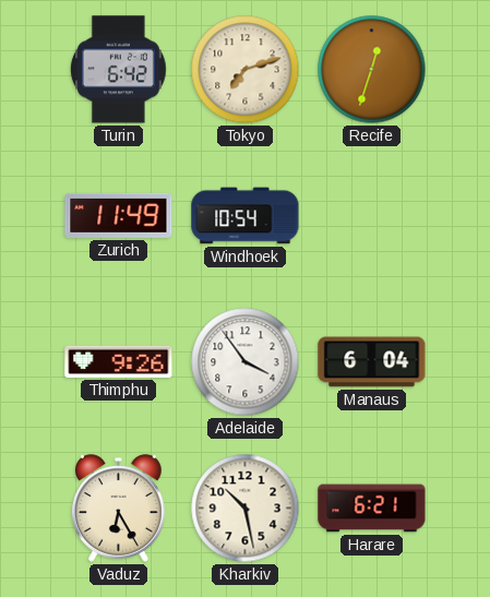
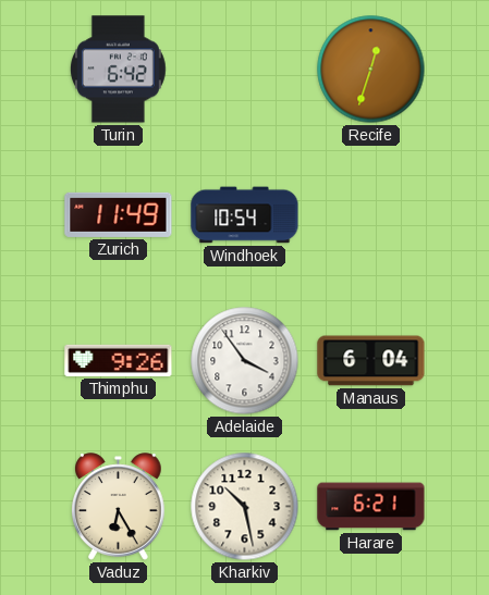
Tokyo: 7:12 -> none
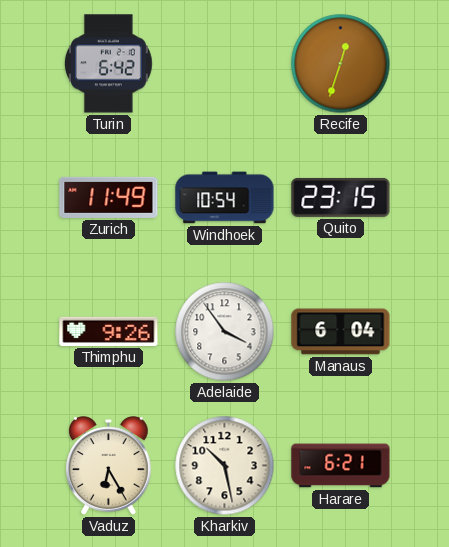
Quito: none -> 23:15
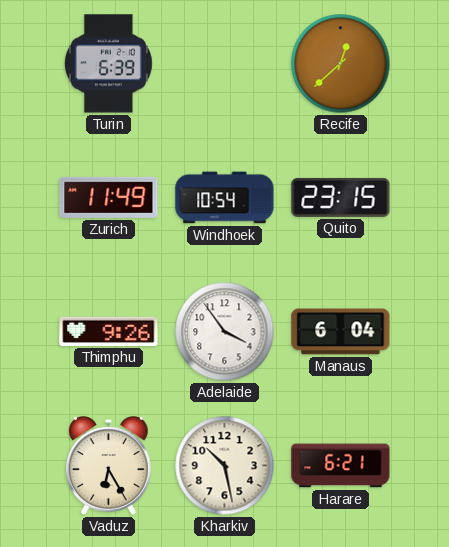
Turin: 6:42 -> 6:39
Recife: 12:33 -> 12:38
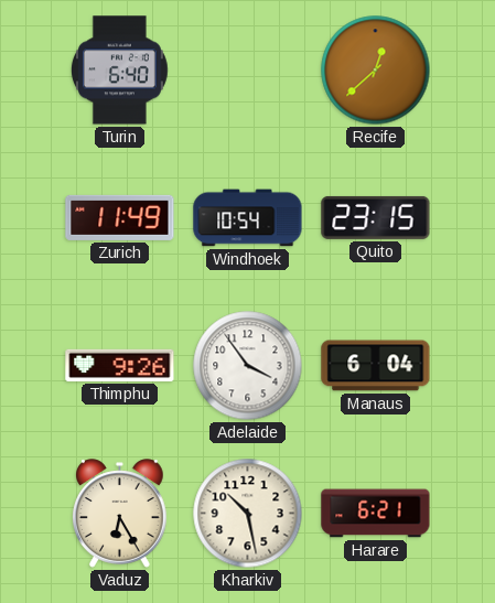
Turin: 6:39 -> 6:40
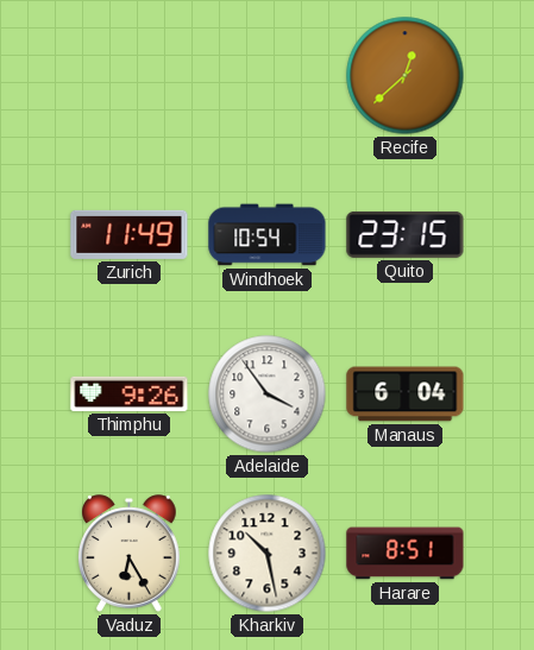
Turin: 6:40 -> none
Harare: 6:21 -> 8:51
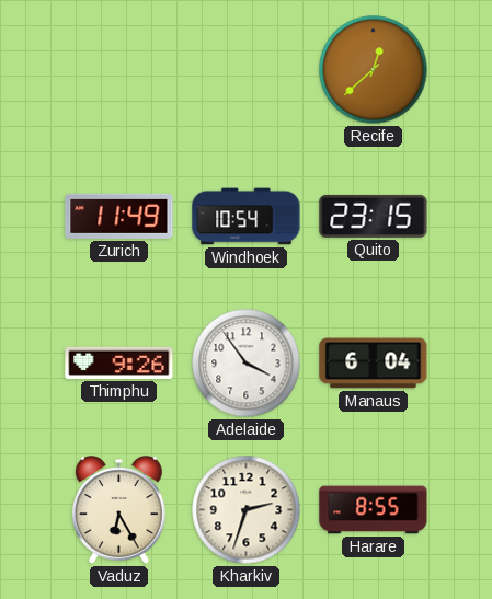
Kharkiv: 10:28 -> 2:33
Harare: 8:51 -> 8:55
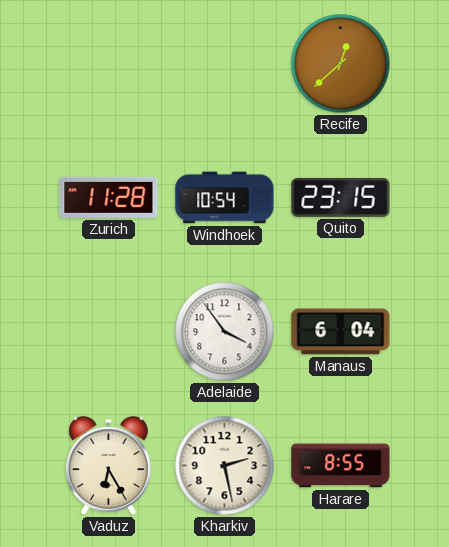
Zurich: 11:49 -> 11:28
Thimphu: 9:26 -> none
Kharkiv: 2:33 -> 2:28
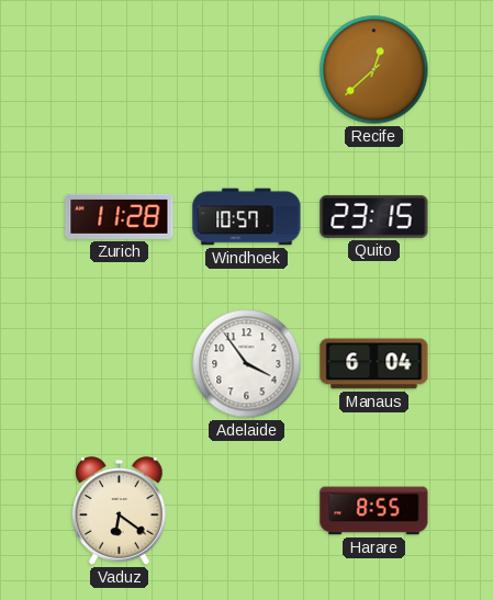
Windhoek: 10:54 -> 10:57
Vaduz: 6:25 -> 6:21
Kharkiv: 2:28 -> none
